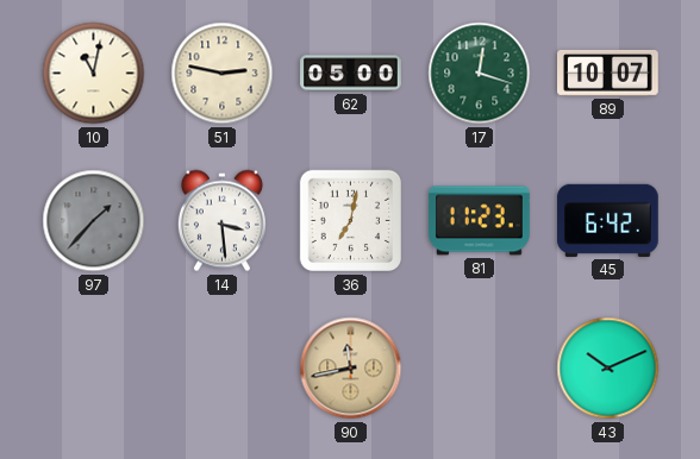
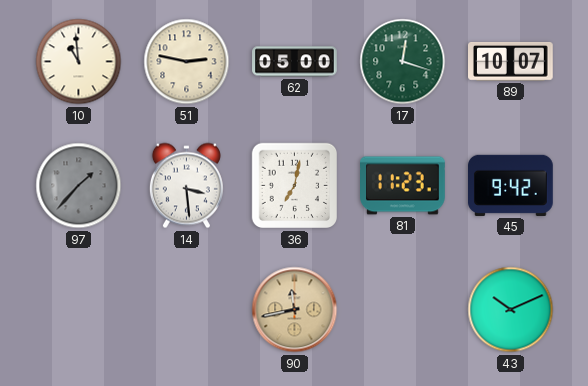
10: 11:02 -> 10:59
45: 6:42 -> 9:42
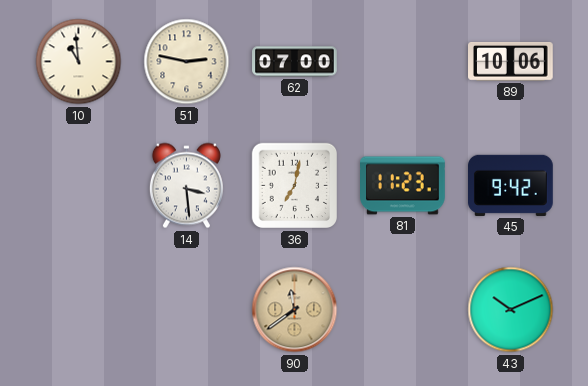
62: 05:00 -> 07:00
17: 12:18 -> none
89: 10:07 -> 10:06
97: 1:37 -> none
90: 11:43 -> 11:39
